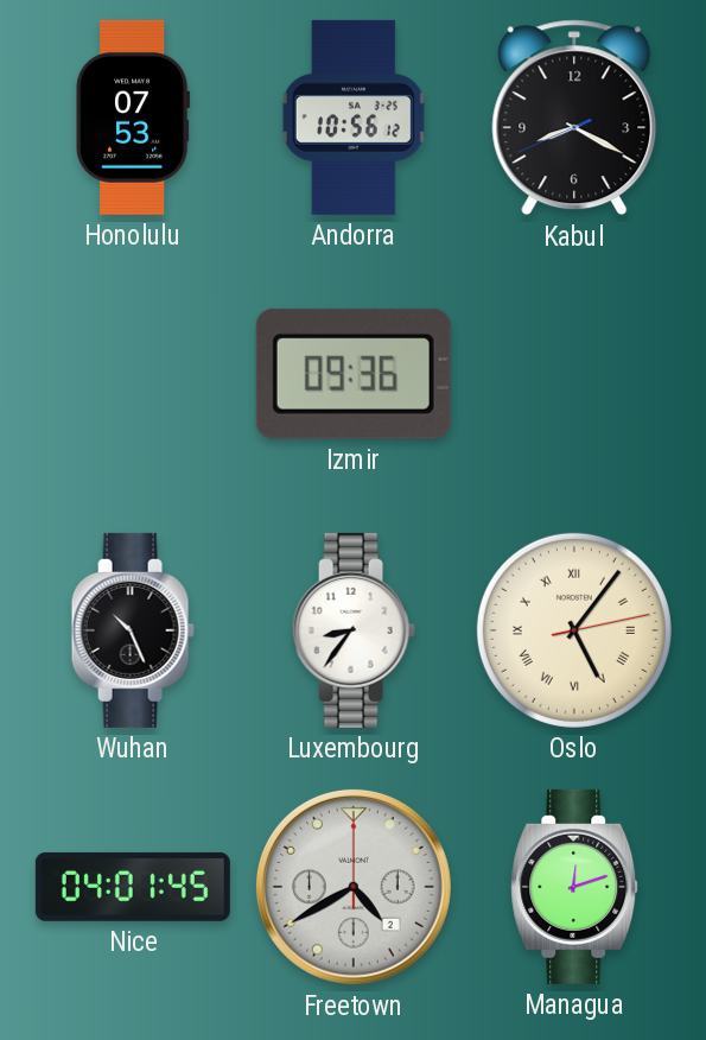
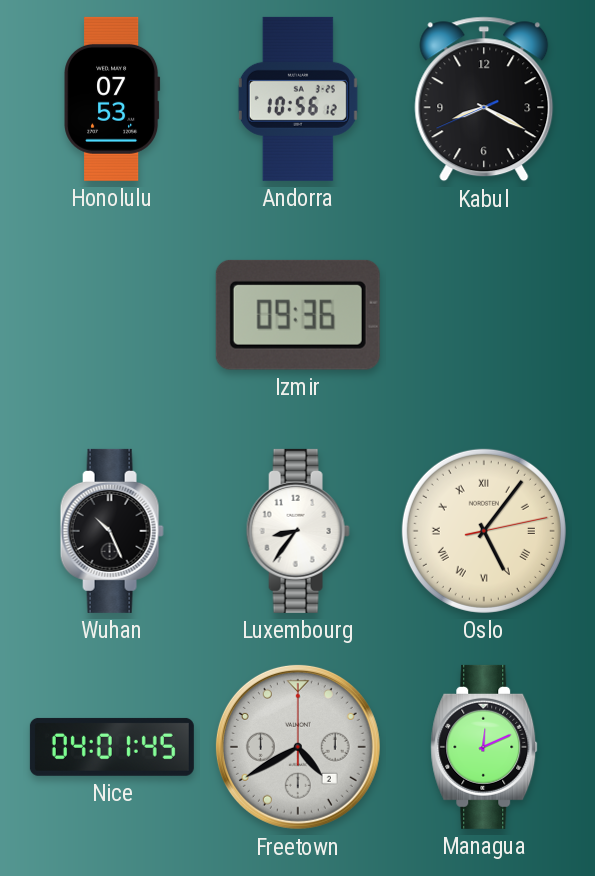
Managua: 12:12 -> 12:11
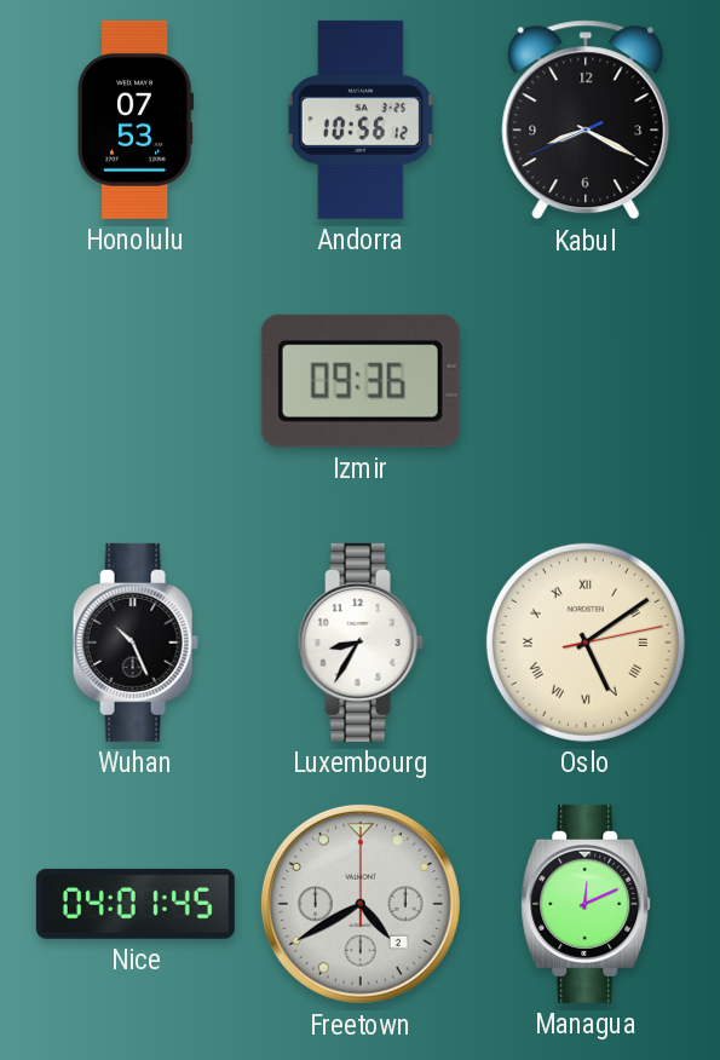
Luxembourg: 8:36 -> 8:35
Oslo: 5:06 -> 5:09
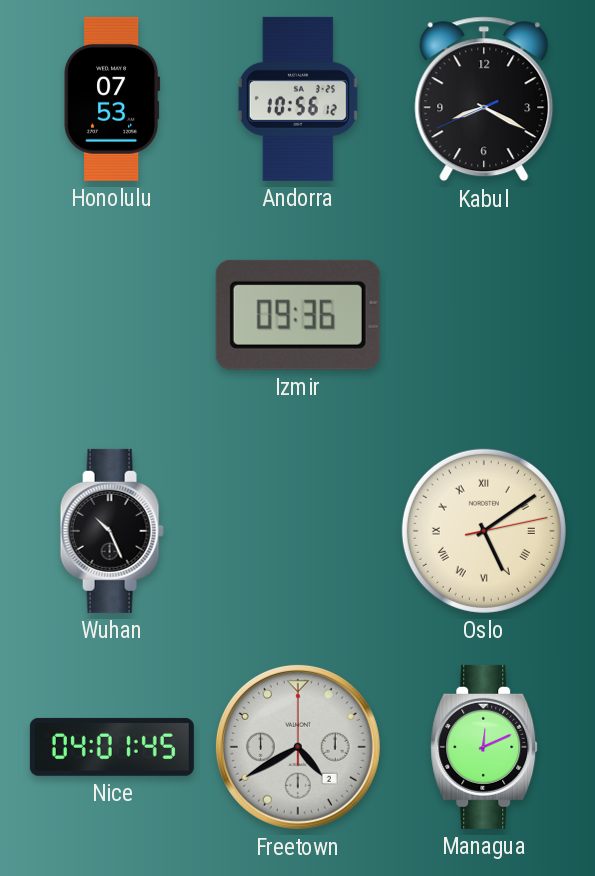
Luxembourg: 8:35 -> none
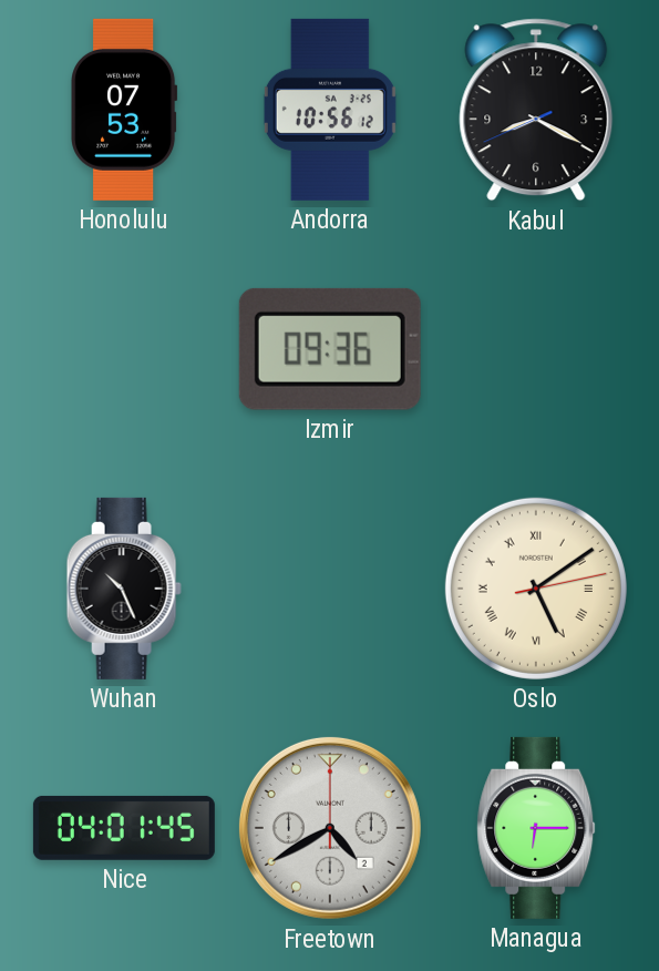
Managua: 12:11 -> 6:15
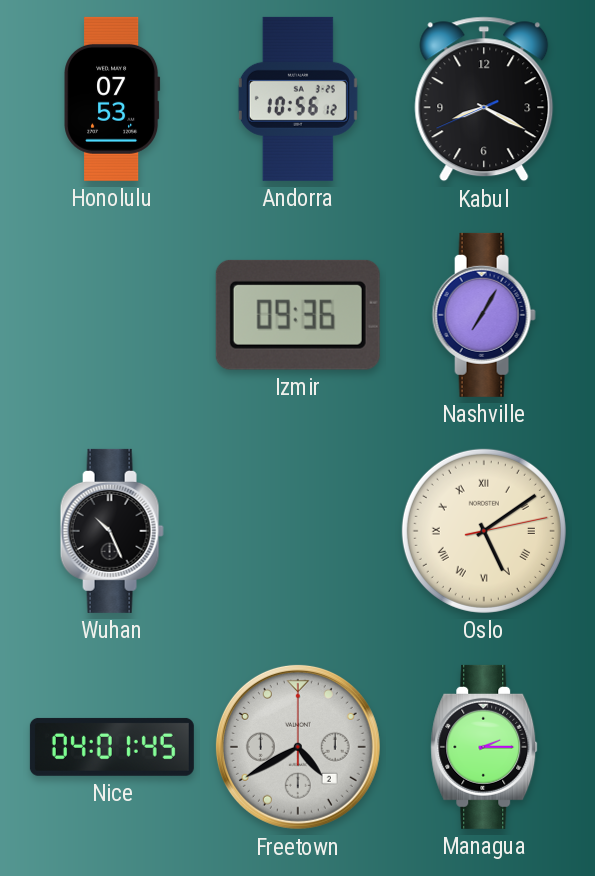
Nashville: none -> 7:05
Managua: 6:15 -> 2:15
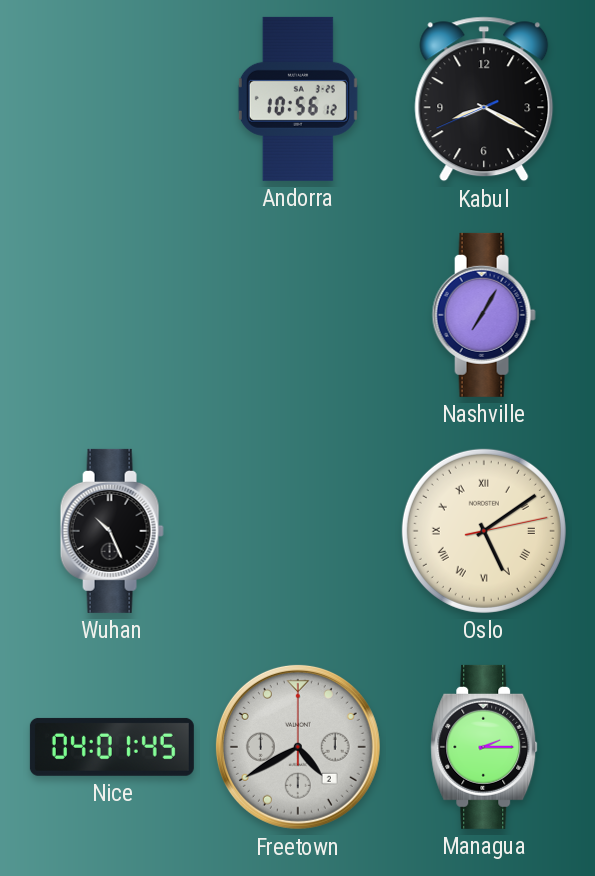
Honolulu: 07:53 -> none
Izmir: 09:36 -> none
